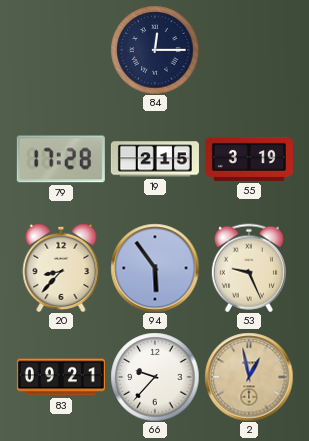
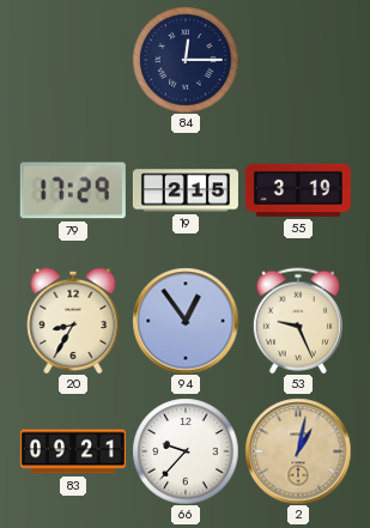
79: 17:28 -> 17:29
20: 8:37 -> 8:35
94: 5:54 -> 12:54
2: 12:58 -> 1:02
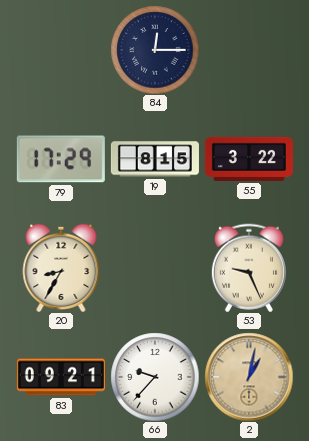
19: 2:15 -> 8:15
55: 3:19 -> 3:22
94: 12:54 -> none
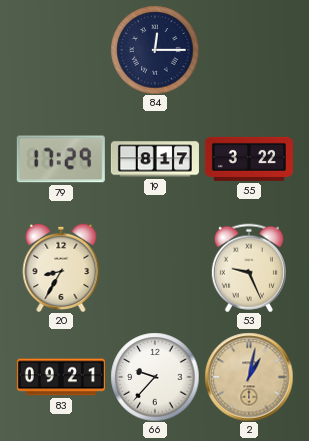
19: 8:15 -> 8:17
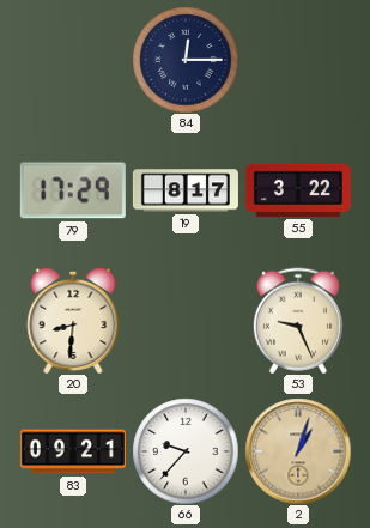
20: 8:35 -> 8:31
2: 1:02 -> 1:03
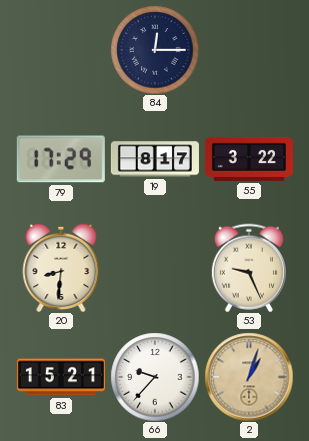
83: 09:21 -> 15:21
